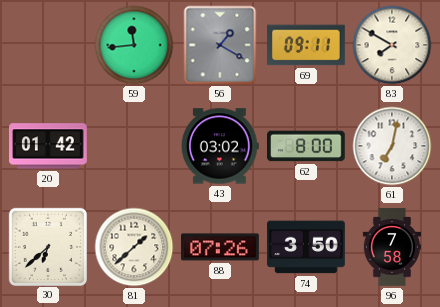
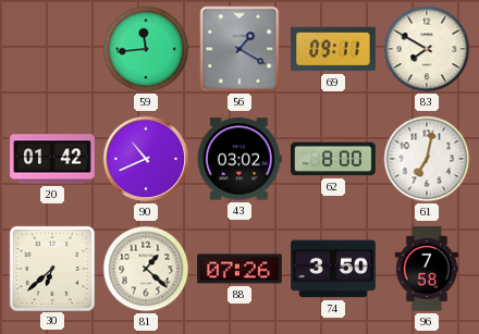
90: none -> 10:41
81: 1:38 -> 1:22
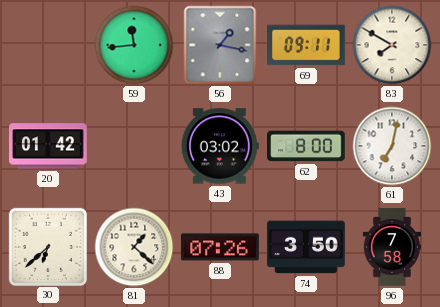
56: 1:20 -> 1:17
90: 10:41 -> none
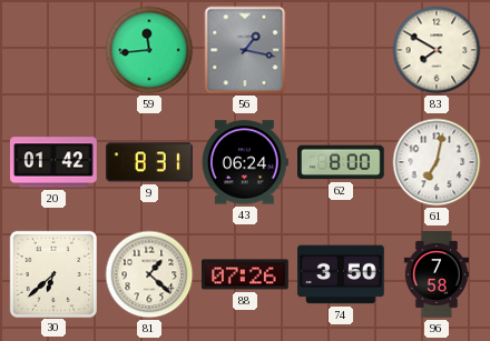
69: 09:11 -> none
9: none -> 8:31
43: 03:02 -> 06:24
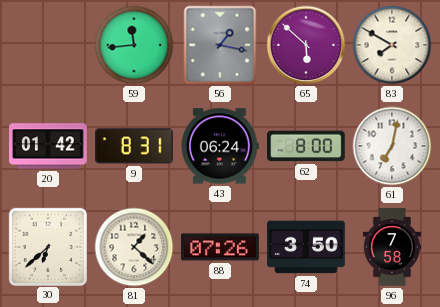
65: none -> 5:52
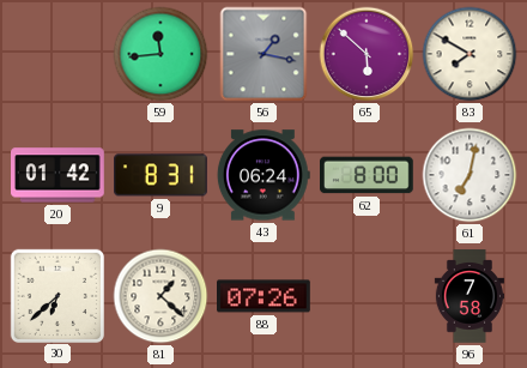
74: 3:50 -> none
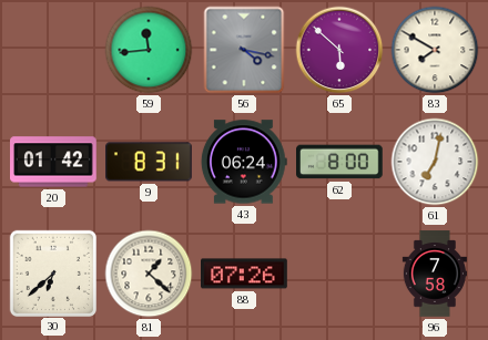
56: 1:17 -> 4:17
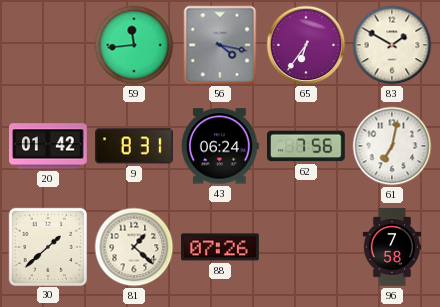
65: 5:52 -> 6:36
83: 7:50 -> 1:50
62: 8:00 -> 7:56
30: 6:38 -> 1:38
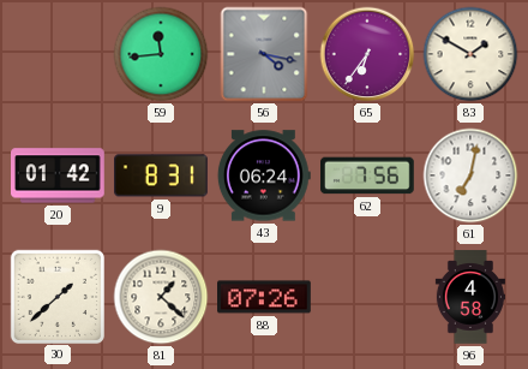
96: 7:58 -> 4:58
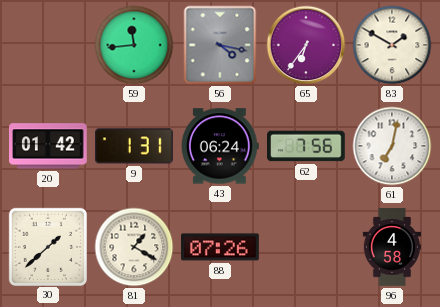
9: 8:31 -> 1:31
81: 1:22 -> 1:20
